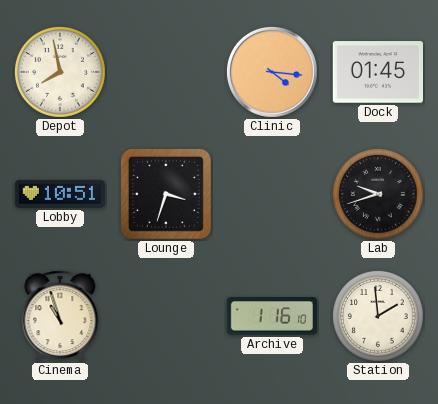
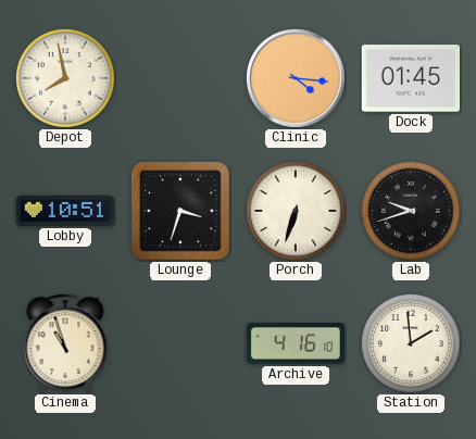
Porch: none -> 6:33
Archive: 1:16 -> 4:16
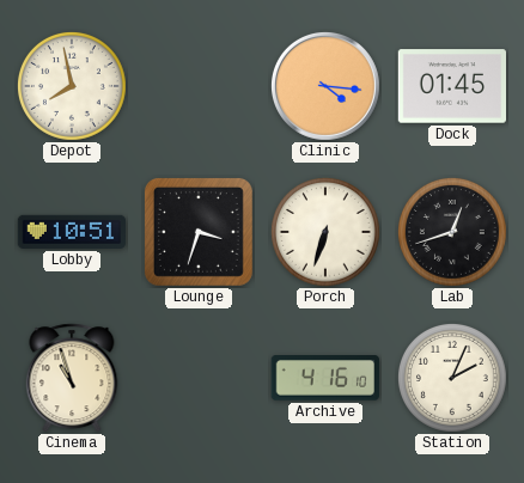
Lab: 9:42 -> 12:42
Station: 1:59 -> 2:04
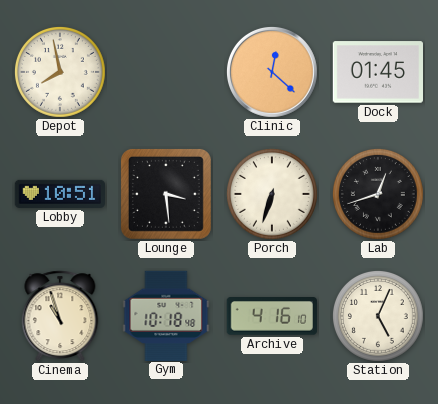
Clinic: 4:16 -> 12:22
Lounge: 3:33 -> 3:29
Gym: none -> 10:18
Station: 2:04 -> 5:04
